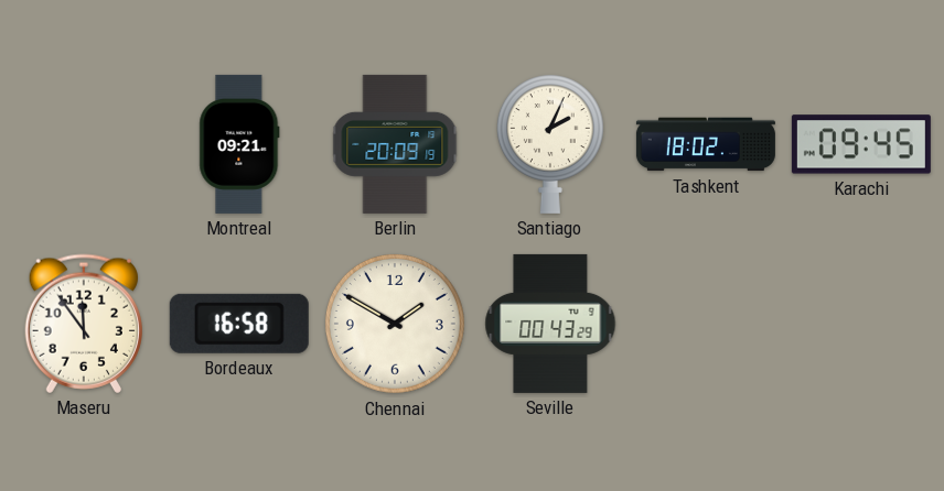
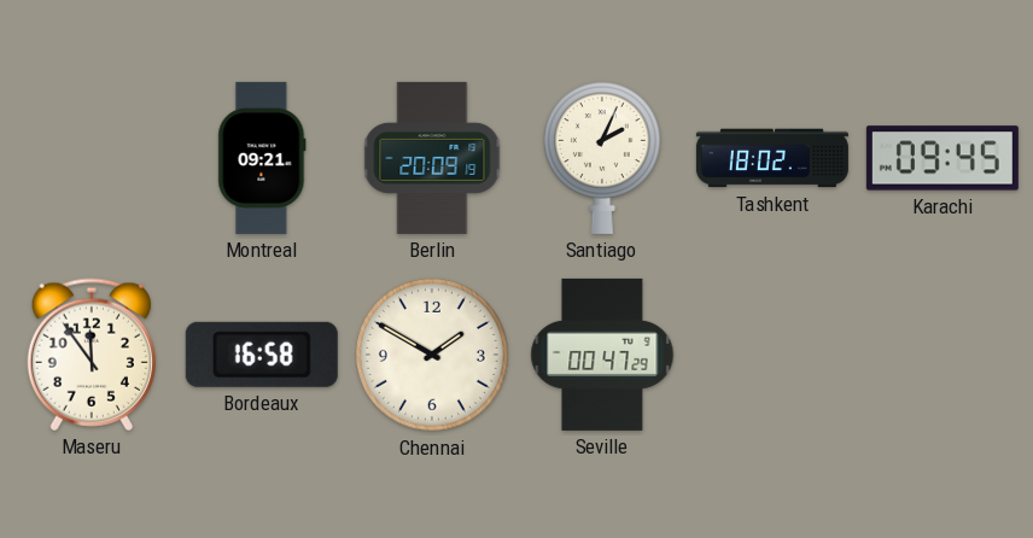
Seville: 00:43 -> 00:47
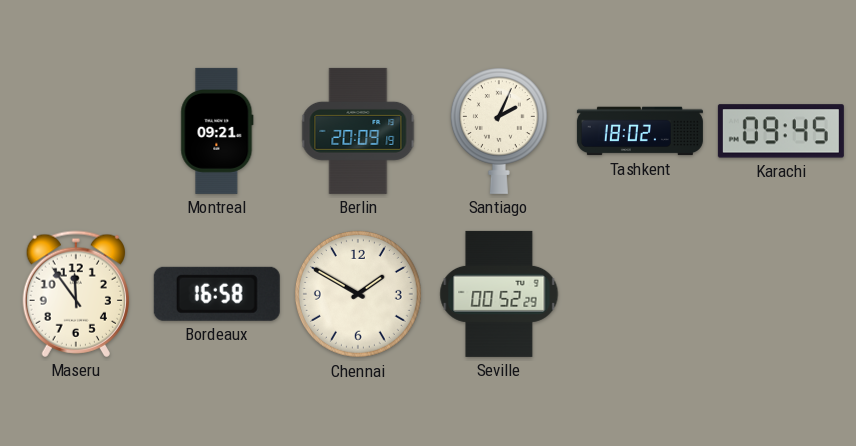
Seville: 00:47 -> 00:52
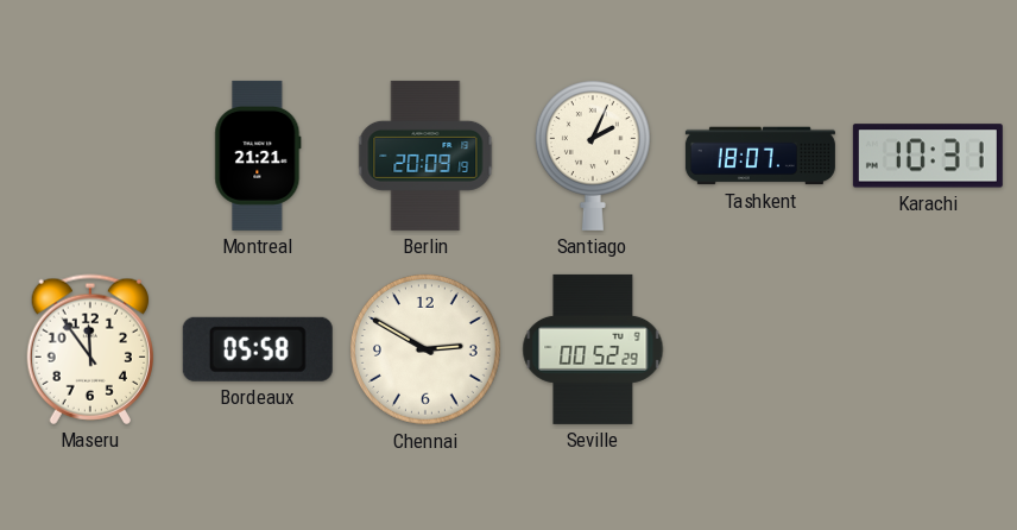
Montreal: 09:21 -> 21:21
Tashkent: 18:02 -> 18:07
Karachi: 09:45 -> 10:31
Bordeaux: 16:58 -> 05:58
Chennai: 1:50 -> 2:50
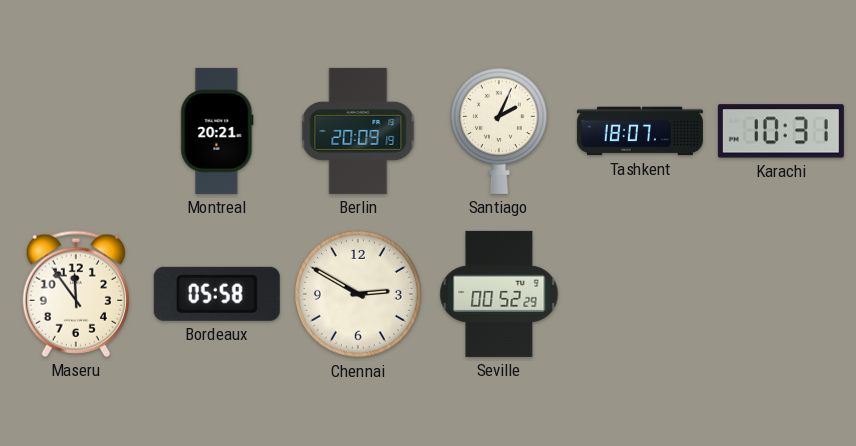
Montreal: 21:21 -> 20:21
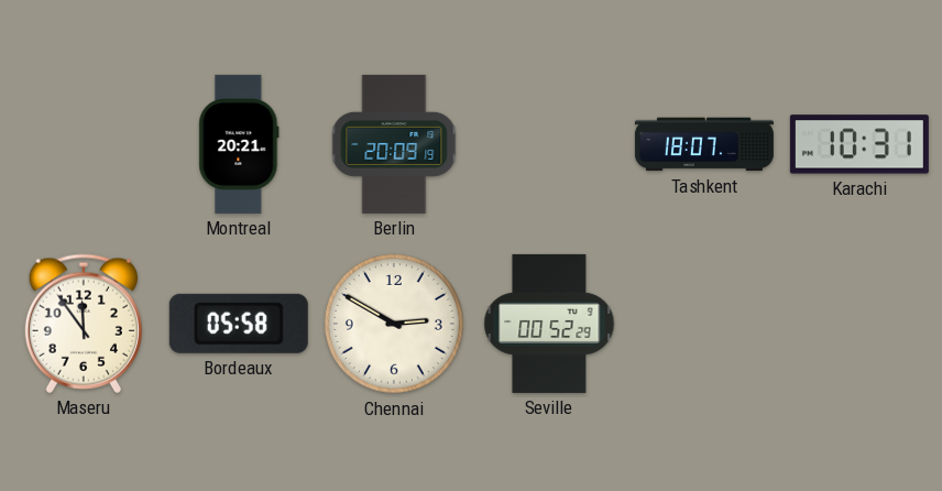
Santiago: 2:04 -> none
